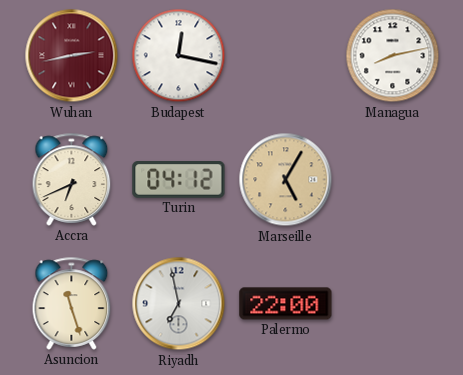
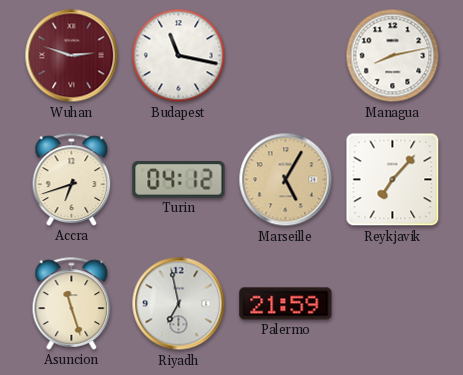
Wuhan: 2:43 -> 2:48
Budapest: 12:17 -> 11:17
Accra: 6:41 -> 6:42
Reykjavik: none -> 7:07
Palermo: 22:00 -> 21:59
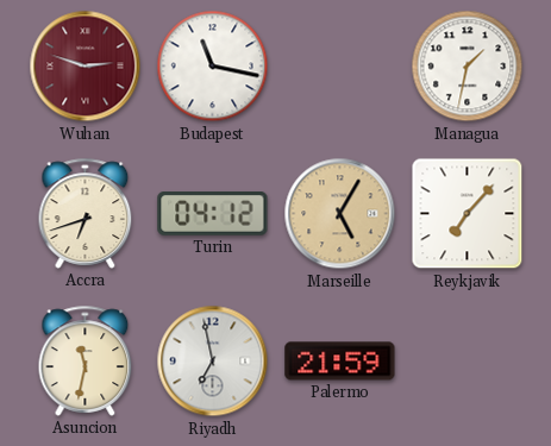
Managua: 8:13 -> 1:32
Asuncion: 11:27 -> 11:32
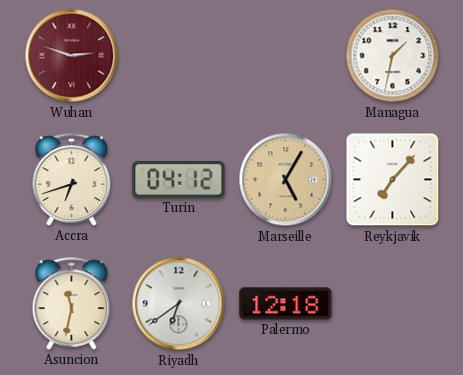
Budapest: 11:17 -> none
Riyadh: 6:58 -> 6:39
Palermo: 21:59 -> 12:18
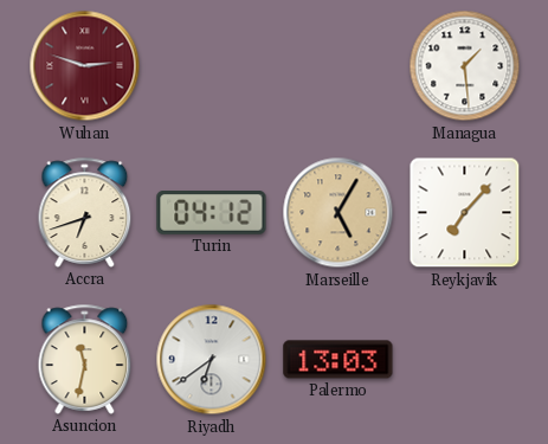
Managua: 1:32 -> 1:29
Palermo: 12:18 -> 13:03
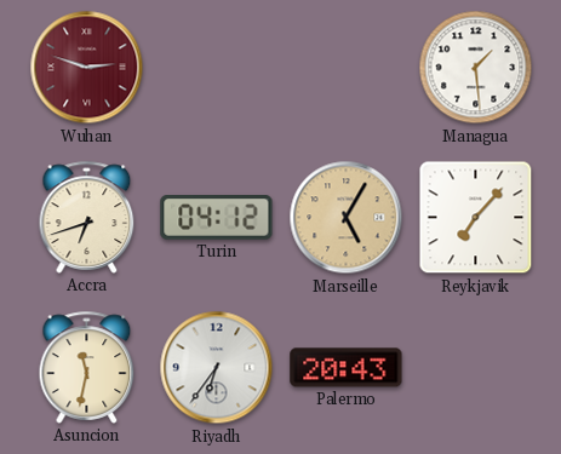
Riyadh: 6:39 -> 6:36
Palermo: 13:03 -> 20:43
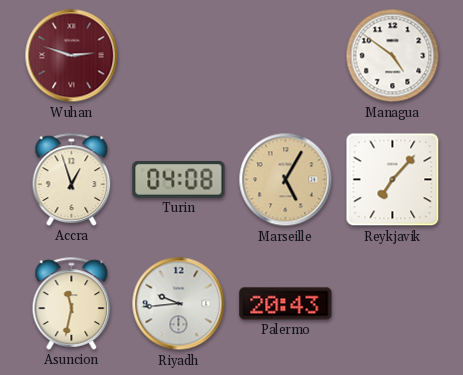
Managua: 1:29 -> 4:51
Accra: 6:42 -> 12:57
Turin: 04:12 -> 04:08
Riyadh: 6:36 -> 9:44
